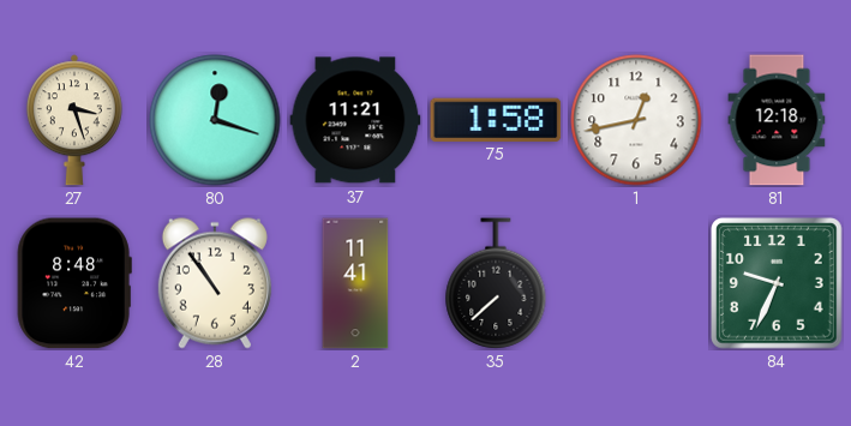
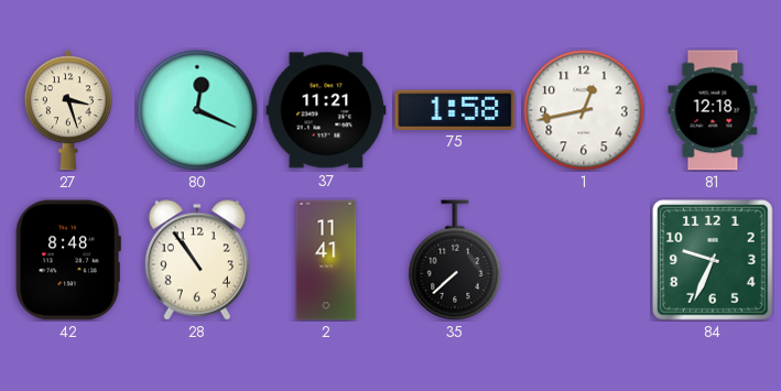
80: 12:18 -> 12:19
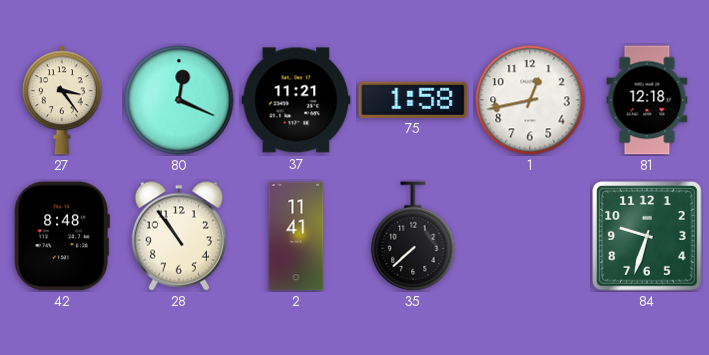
27: 3:27 -> 3:24
84: 9:34 -> 9:33
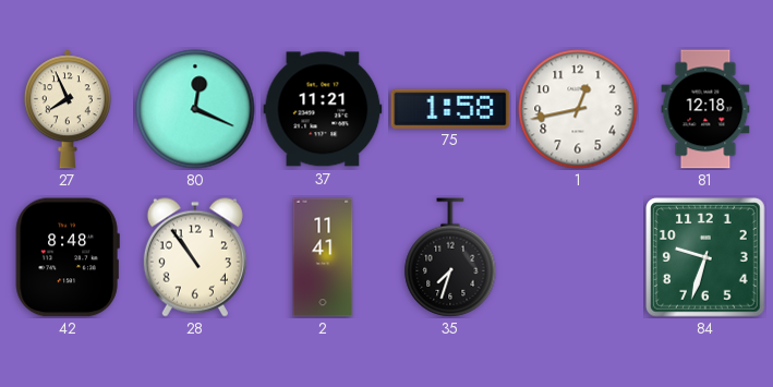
27: 3:24 -> 7:56
35: 7:38 -> 7:33
